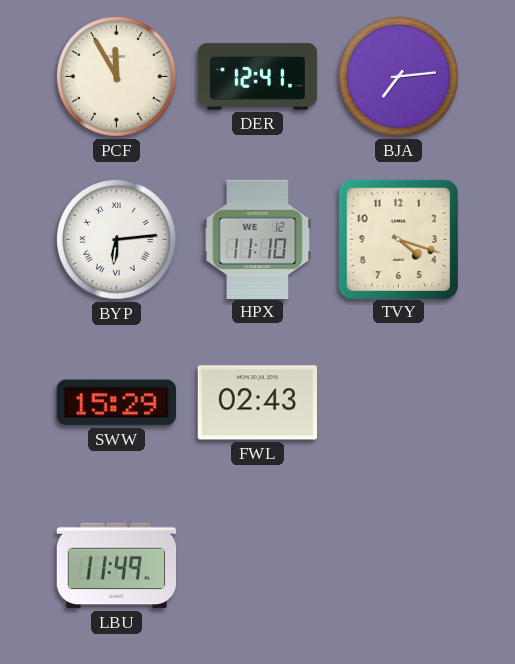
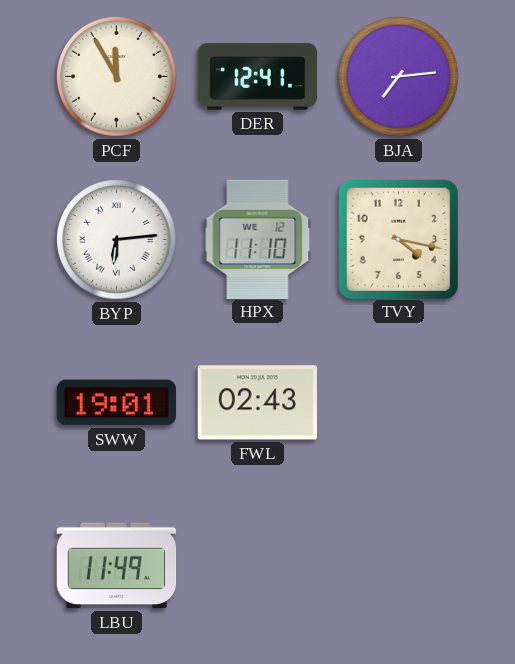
TVY: 4:18 -> 4:17
SWW: 15:29 -> 19:01
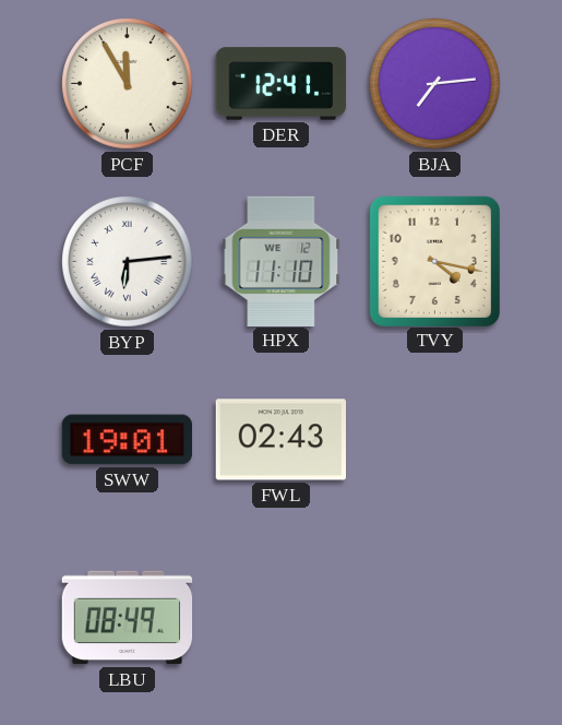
LBU: 11:49 -> 08:49
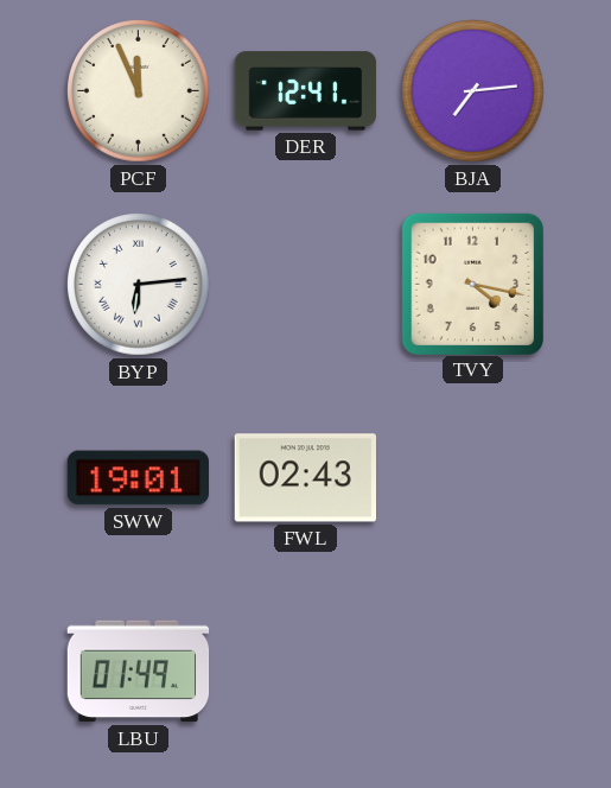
PCF: 11:55 -> 11:56
HPX: 11:10 -> none
LBU: 08:49 -> 01:49
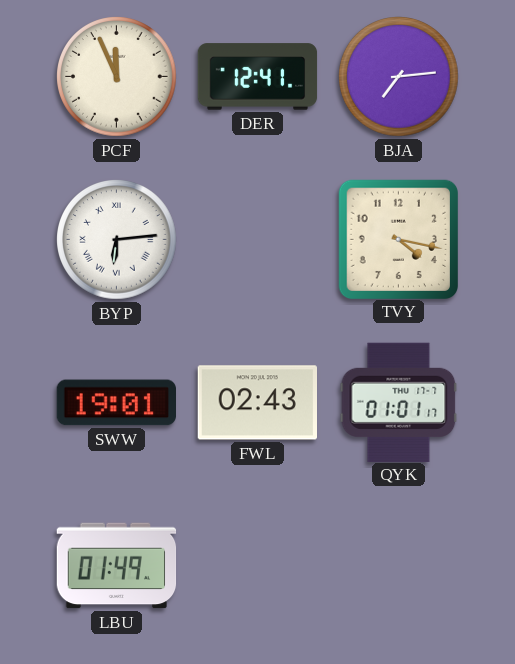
QYK: none -> 01:01
